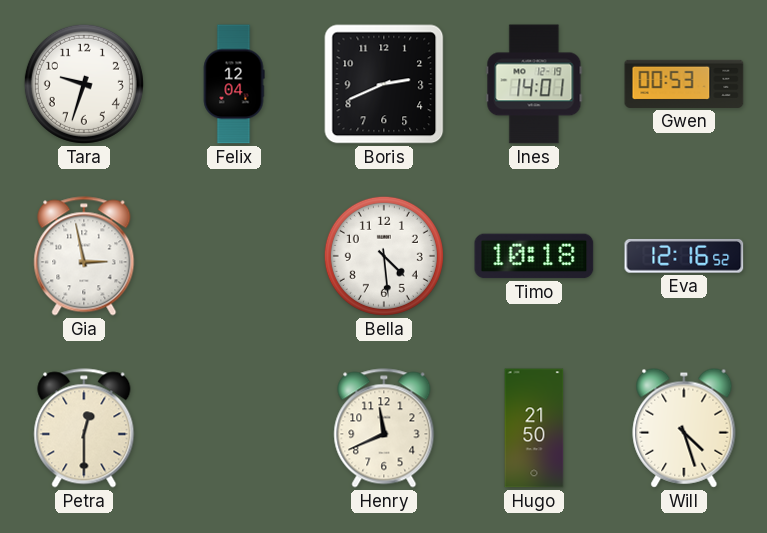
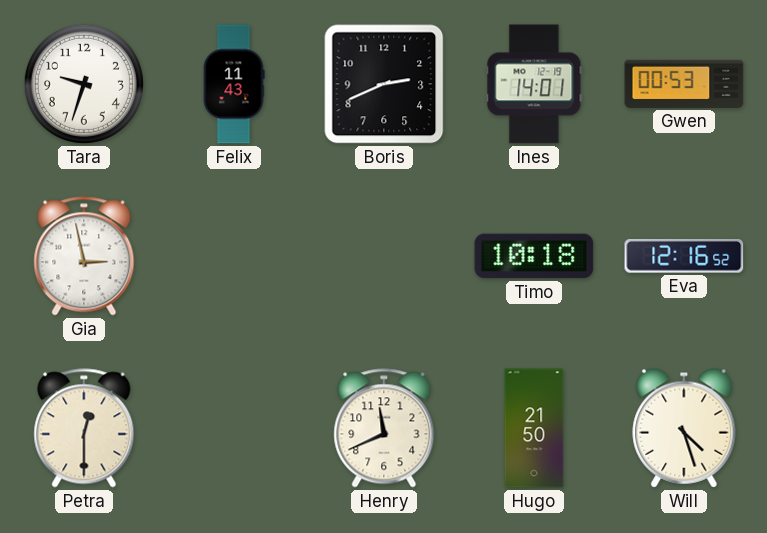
Felix: 12:04 -> 11:43
Bella: 4:29 -> none
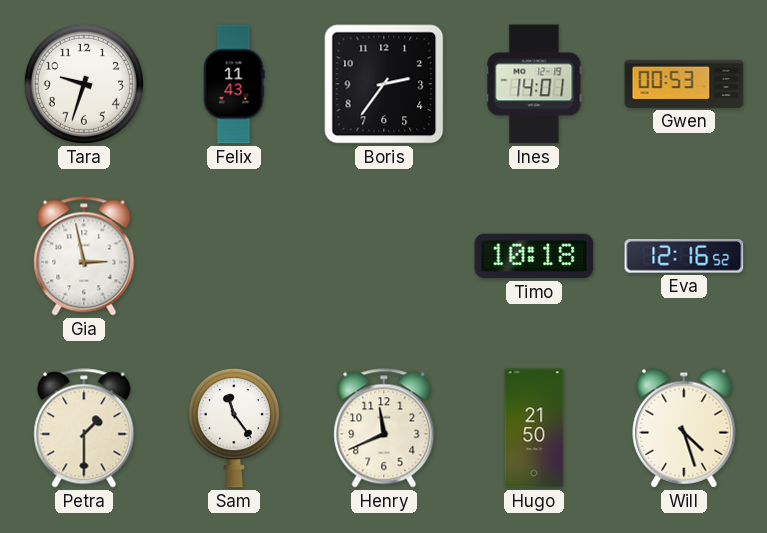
Boris: 2:41 -> 2:36
Petra: 12:30 -> 1:30
Sam: none -> 11:24
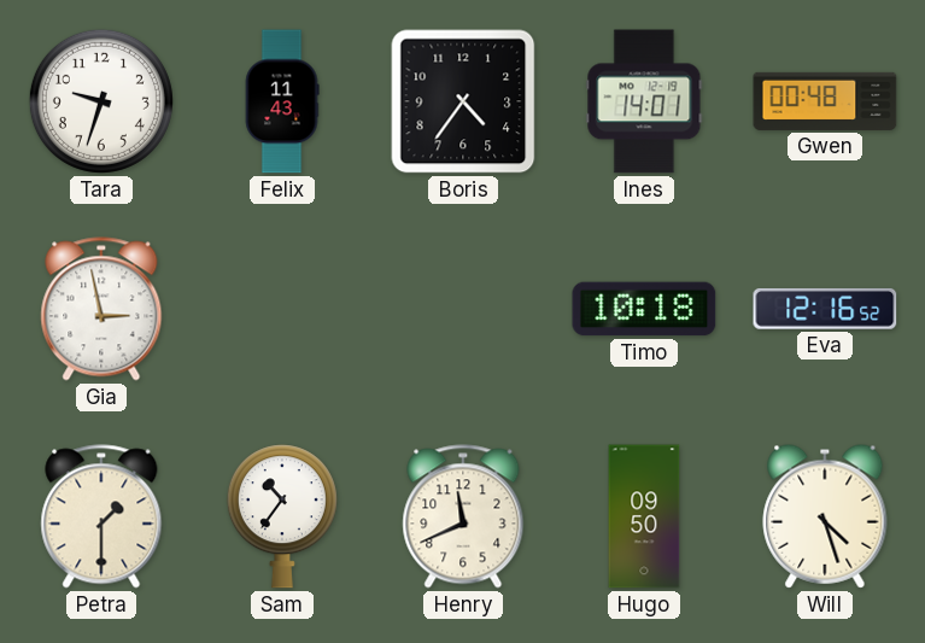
Boris: 2:36 -> 4:36
Gwen: 00:53 -> 00:48
Sam: 11:24 -> 10:36
Hugo: 21:50 -> 09:50
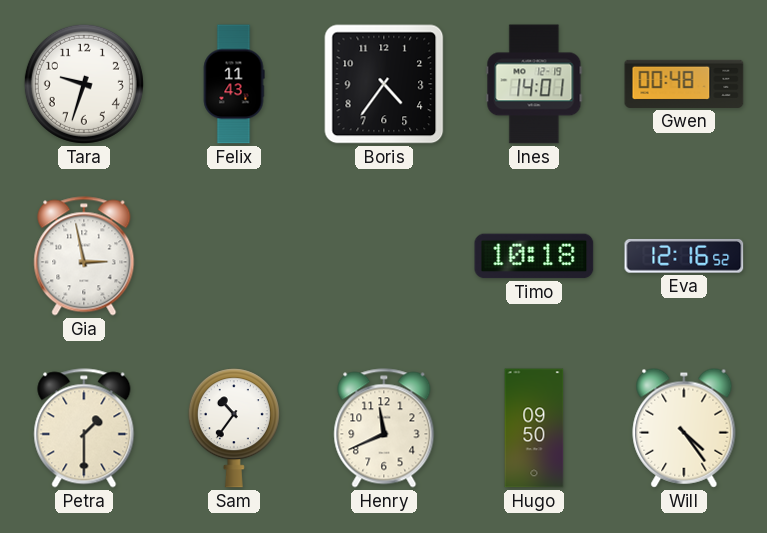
Will: 4:27 -> 4:24
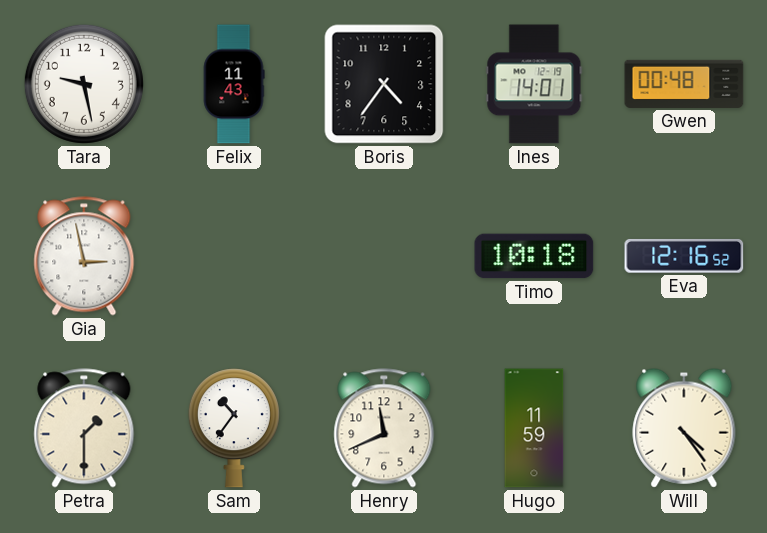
Tara: 9:33 -> 9:28
Hugo: 09:50 -> 11:59
